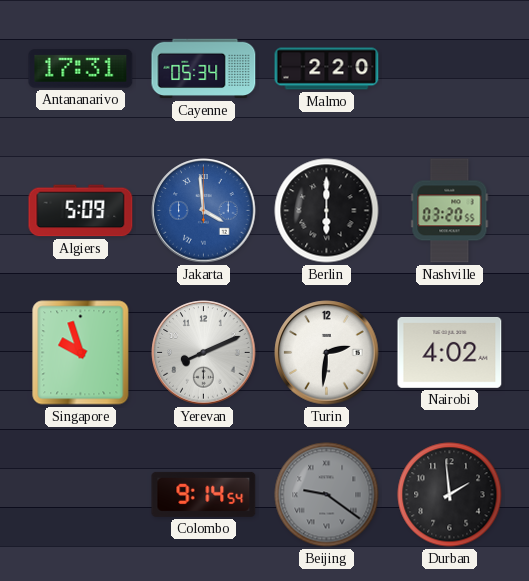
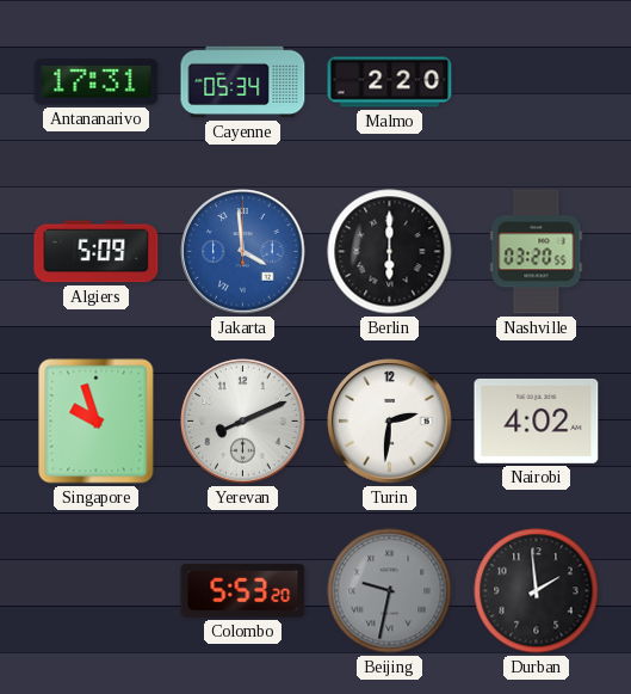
Colombo: 9:14 -> 5:53
Beijing: 9:21 -> 9:32
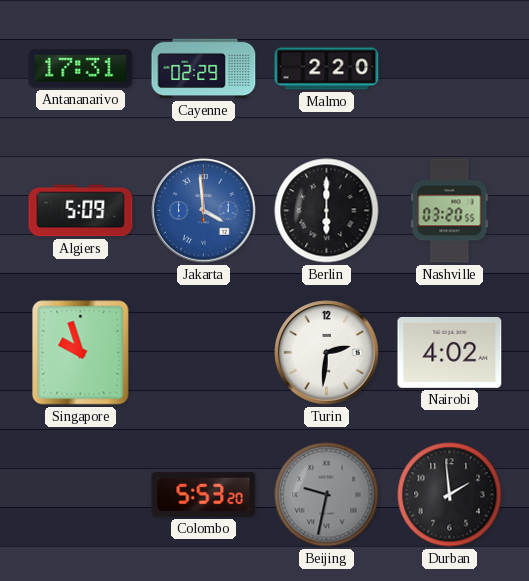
Cayenne: 05:34 -> 02:29
Yerevan: 8:11 -> none
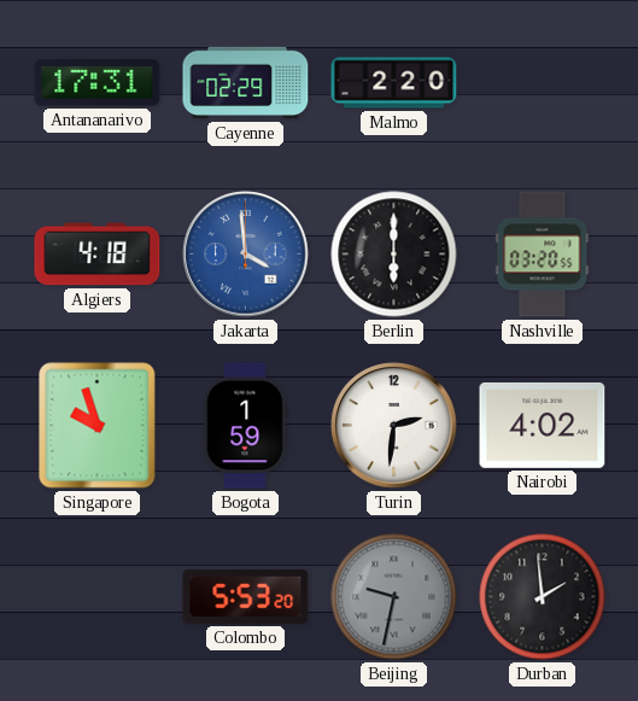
Algiers: 5:09 -> 4:18
Bogota: none -> 1:59
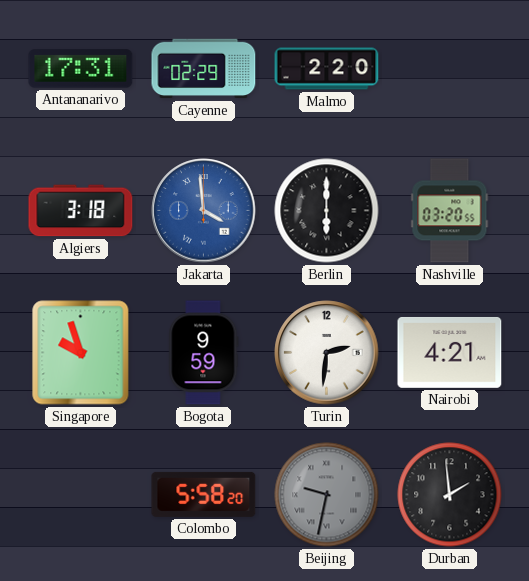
Algiers: 4:18 -> 3:18
Bogota: 1:59 -> 9:59
Nairobi: 4:02 -> 4:21
Colombo: 5:53 -> 5:58
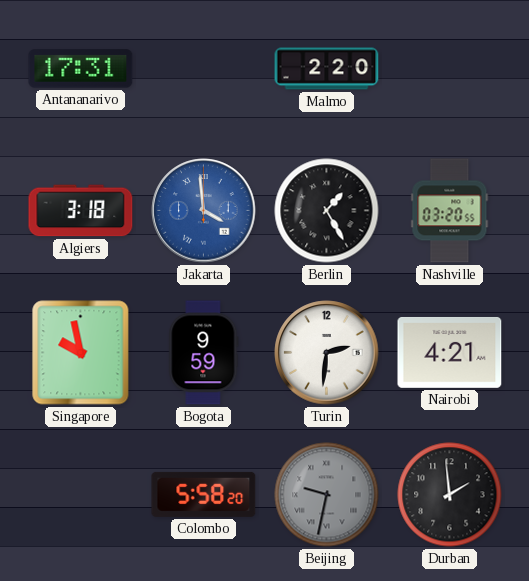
Cayenne: 02:29 -> none
Berlin: 6:00 -> 1:25
Singapore: 9:57 -> 9:58
